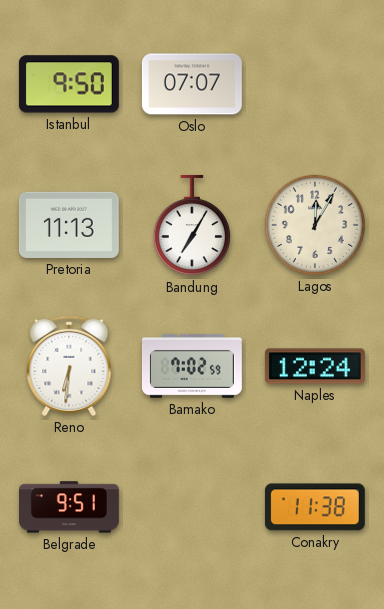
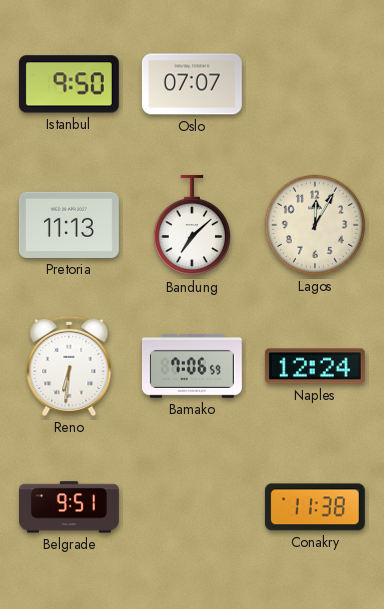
Bandung: 7:05 -> 7:08
Bamako: 7:02 -> 7:06
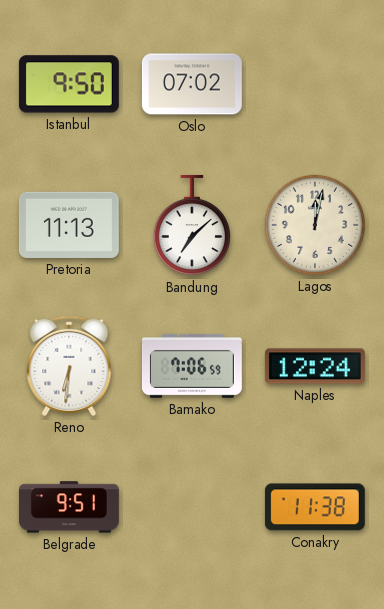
Oslo: 07:07 -> 07:02
Lagos: 12:05 -> 12:02
